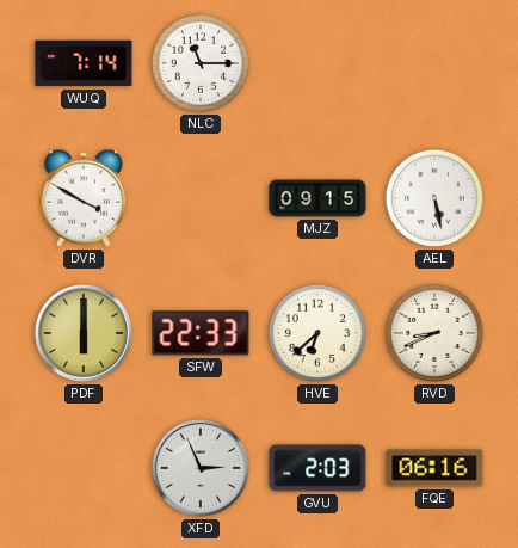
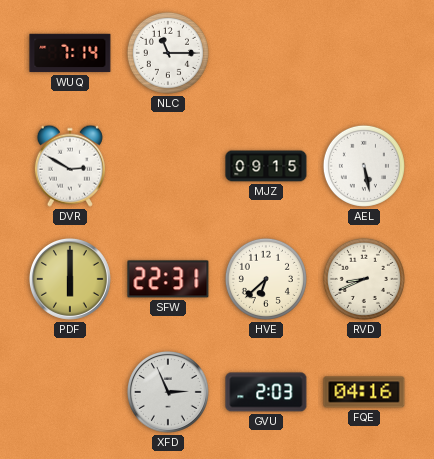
DVR: 3:50 -> 2:50
SFW: 22:33 -> 22:31
FQE: 06:16 -> 04:16
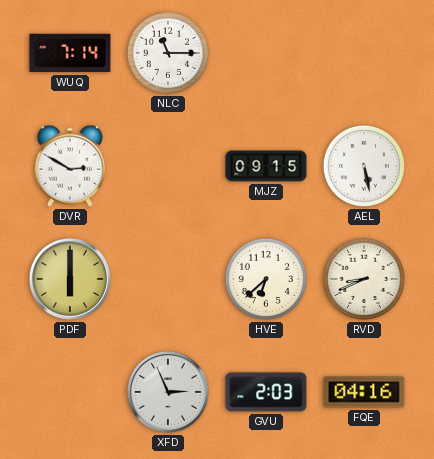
SFW: 22:31 -> none
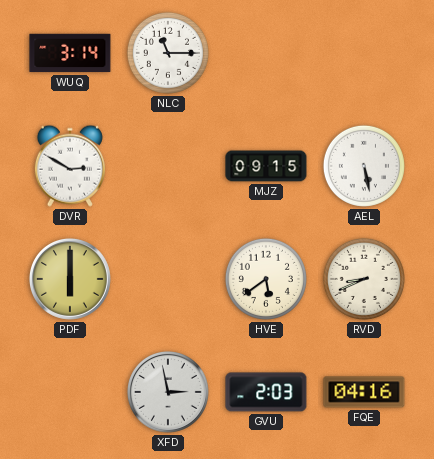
WUQ: 7:14 -> 3:14
HVE: 6:38 -> 5:39
XFD: 2:56 -> 2:58
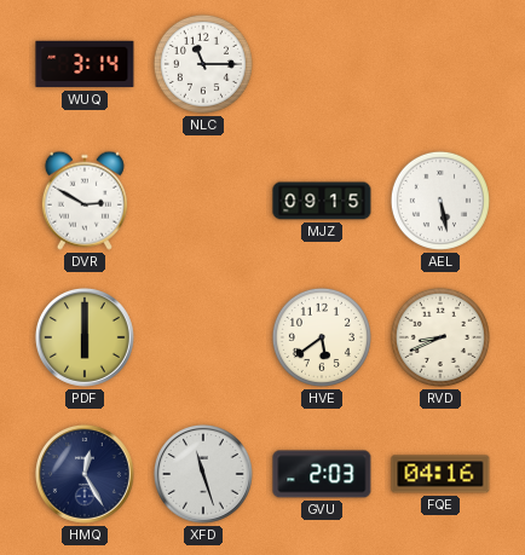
HMQ: none -> 12:25
XFD: 2:58 -> 11:27
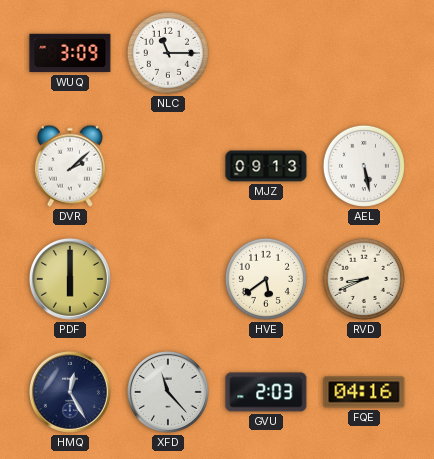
WUQ: 3:14 -> 3:09
DVR: 2:50 -> 2:08
MJZ: 09:15 -> 09:13
XFD: 11:27 -> 11:23
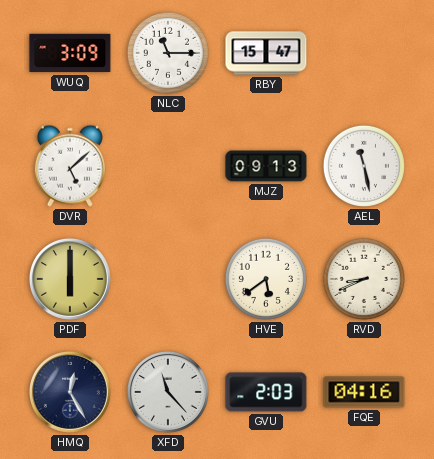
RBY: none -> 15:47
DVR: 2:08 -> 5:08
AEL: 5:28 -> 11:28
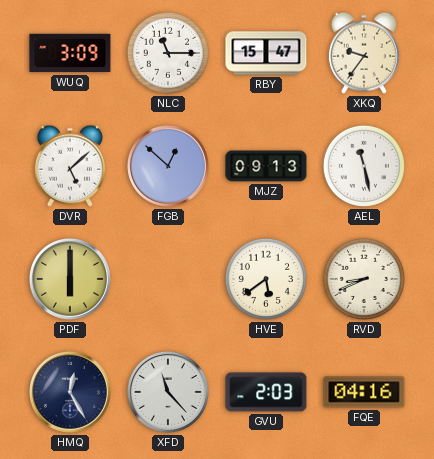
XKQ: none -> 9:36
FGB: none -> 12:52
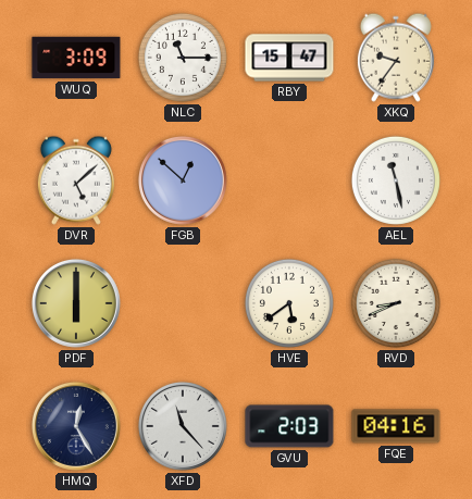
MJZ: 09:13 -> none
